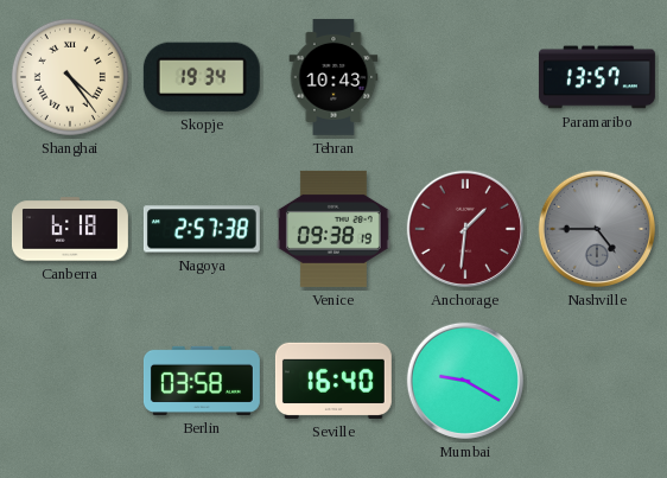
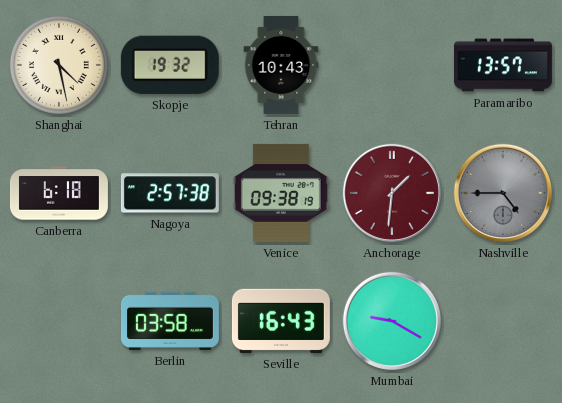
Shanghai: 4:24 -> 4:28
Skopje: 19:34 -> 19:32
Seville: 16:40 -> 16:43
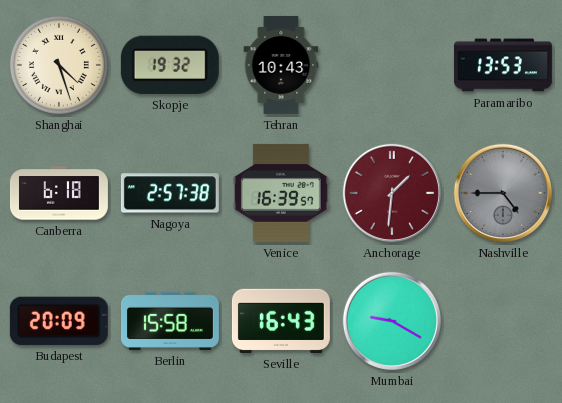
Shanghai: 4:28 -> 4:27
Paramaribo: 13:57 -> 13:53
Venice: 09:38 -> 16:39
Budapest: none -> 20:09
Berlin: 03:58 -> 15:58
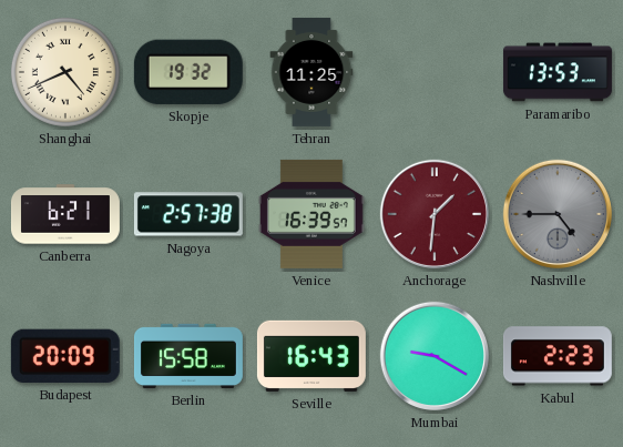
Shanghai: 4:27 -> 4:41
Tehran: 10:43 -> 11:25
Canberra: 6:18 -> 6:21
Kabul: none -> 2:23
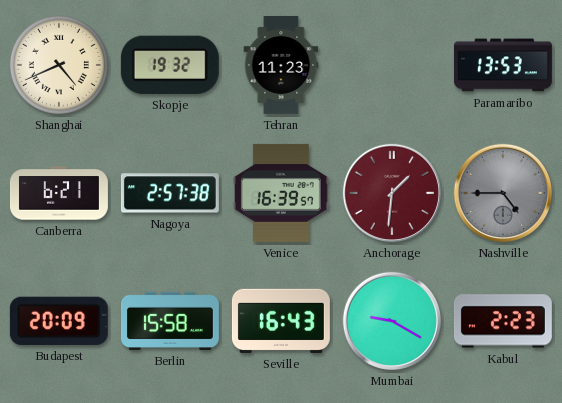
Tehran: 11:25 -> 11:23
